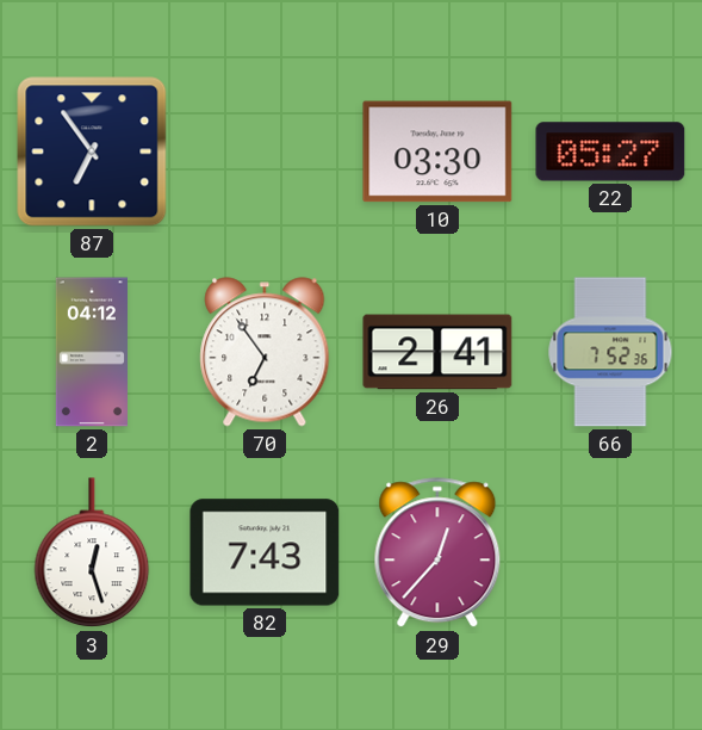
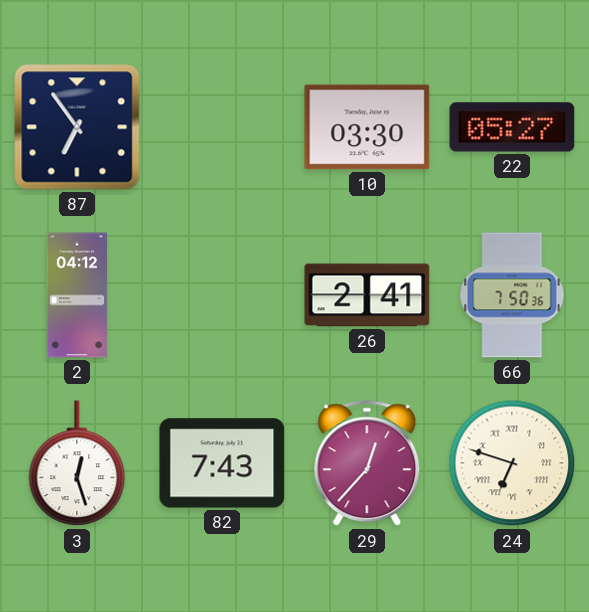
70: 6:54 -> none
66: 7:52 -> 7:50
24: none -> 6:48
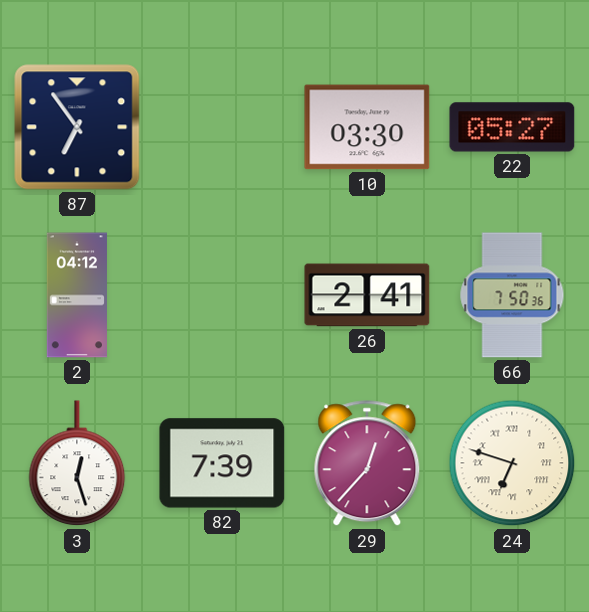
82: 7:43 -> 7:39
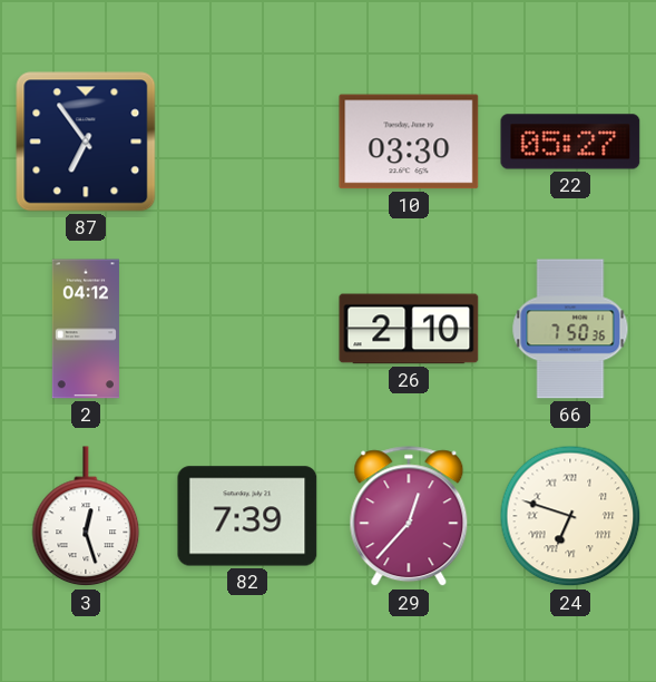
26: 2:41 -> 2:10
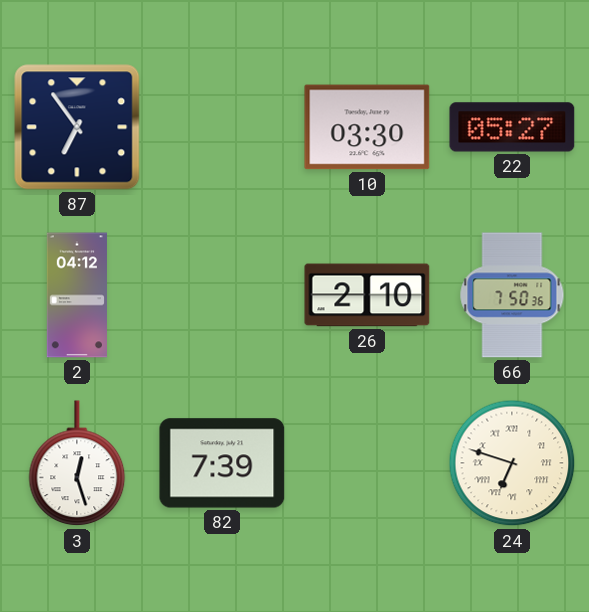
29: 12:37 -> none
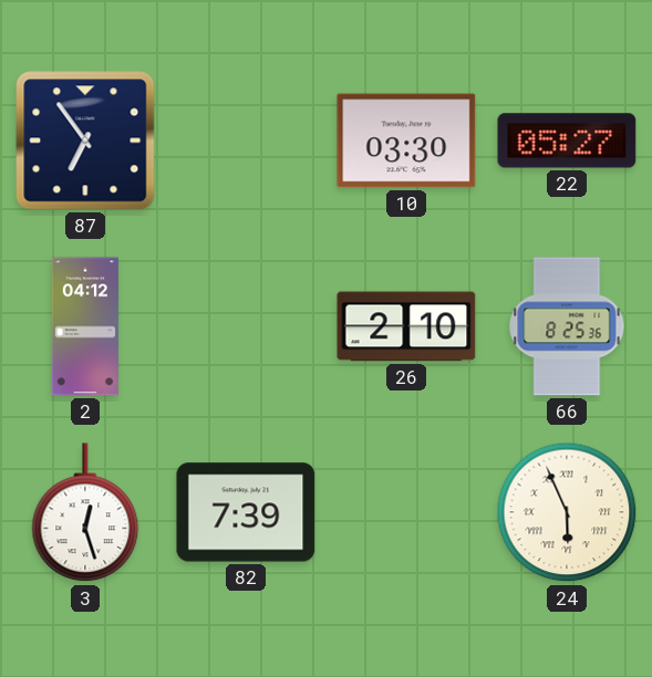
66: 7:50 -> 8:25
24: 6:48 -> 5:56
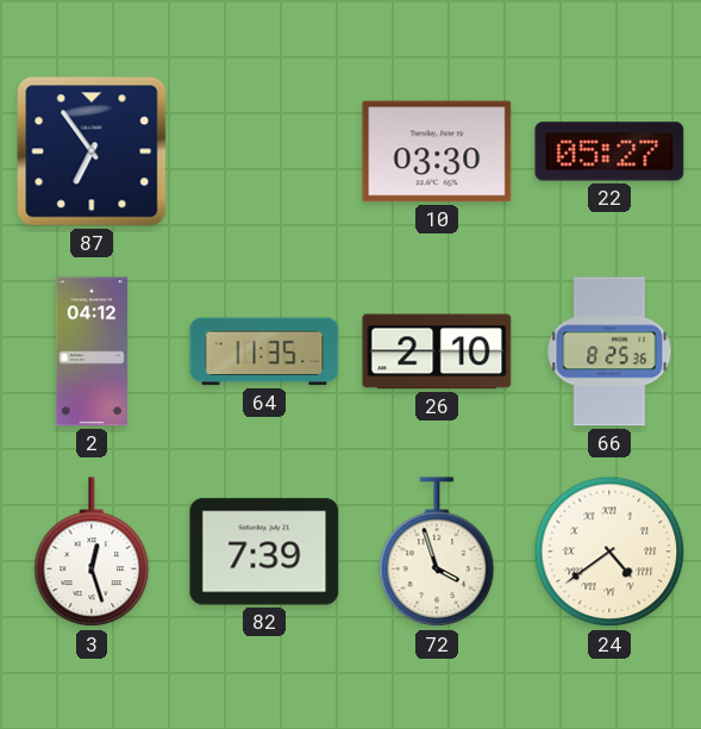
64: none -> 11:35
72: none -> 3:57
24: 5:56 -> 4:39
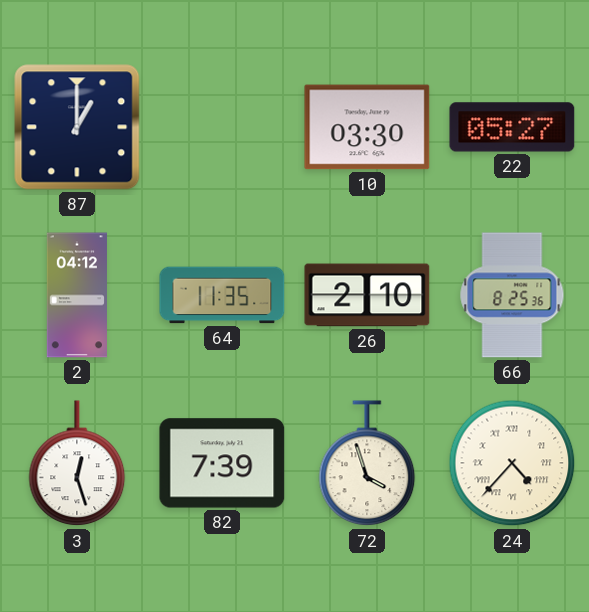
87: 6:54 -> 1:00
24: 4:39 -> 4:37
